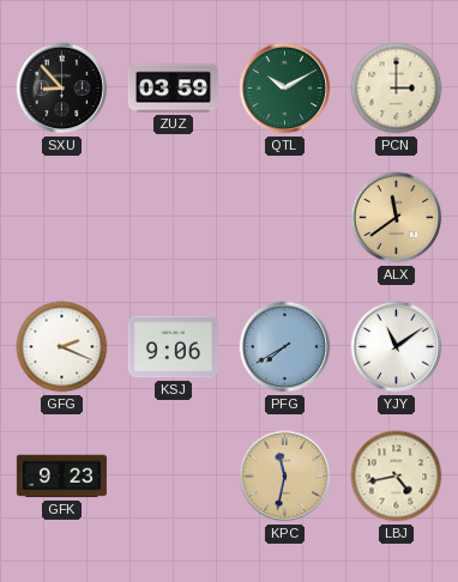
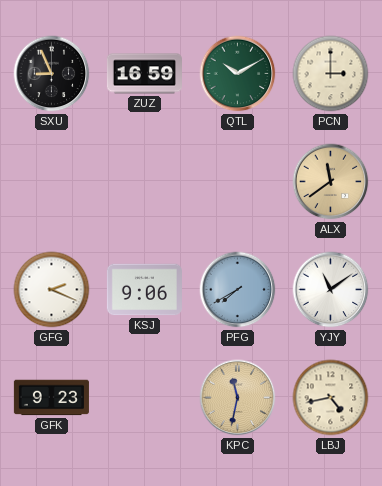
SXU: 8:53 -> 8:56
ZUZ: 03:59 -> 16:59
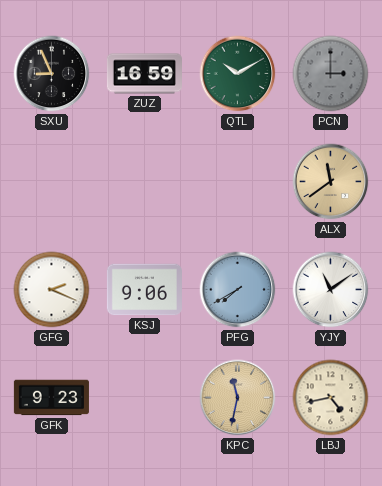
PCN dial: cream -> grey
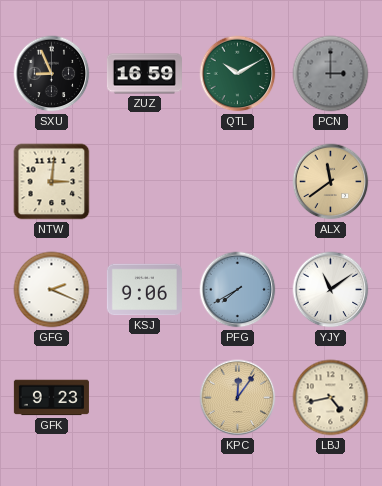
NTW: none -> 3:01
KPC: 11:32 -> 12:06
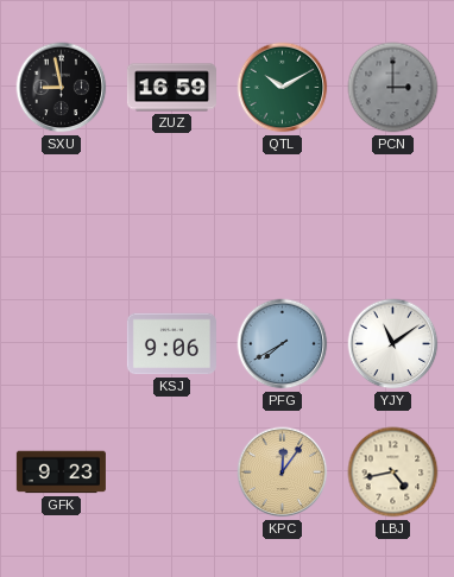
SXU: 8:56 -> 8:58
NTW: 3:01 -> none
ALX: 11:39 -> none
GFG: 2:19 -> none
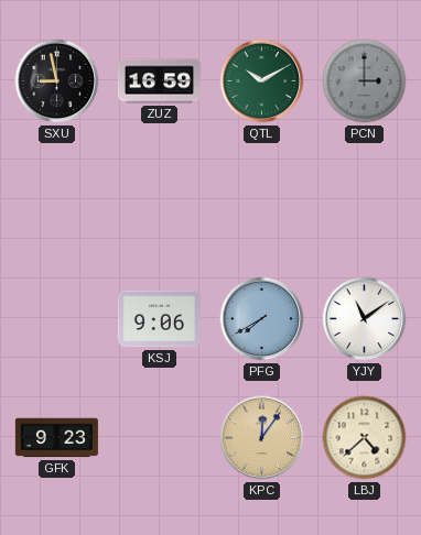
LBJ: 4:43 -> 4:38
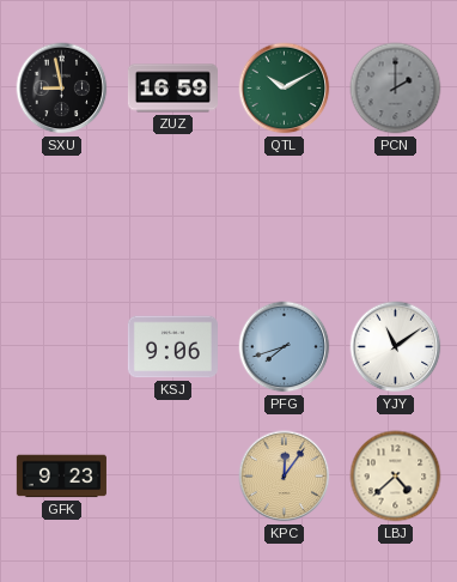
PCN: 3:00 -> 2:00
PFG: 7:40 -> 7:42
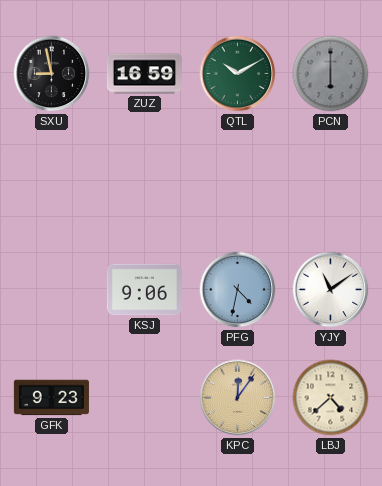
PCN: 2:00 -> 6:00
PFG: 7:42 -> 4:32
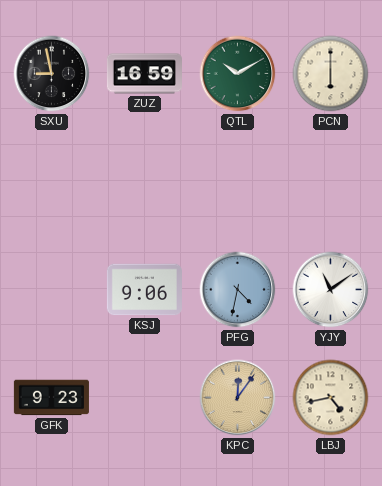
PCN dial: grey -> cream
LBJ: 4:38 -> 4:43
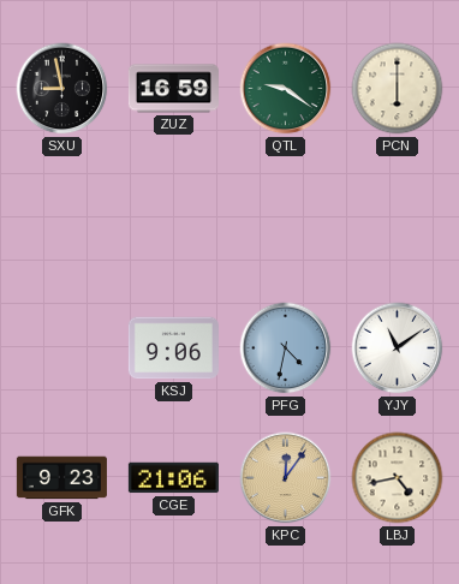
QTL: 10:10 -> 9:21
CGE: none -> 21:06
